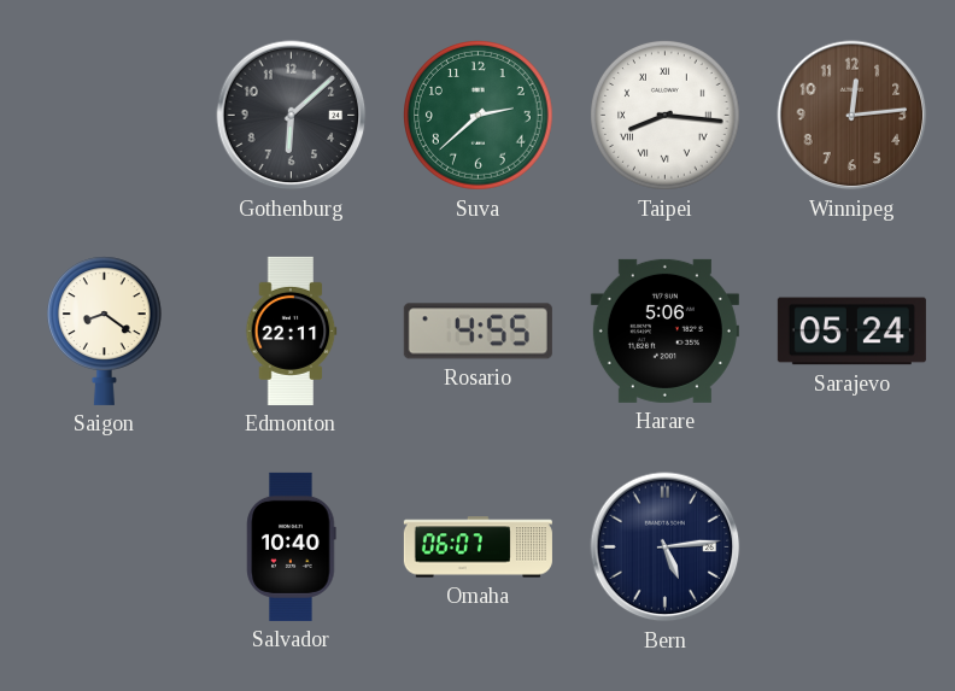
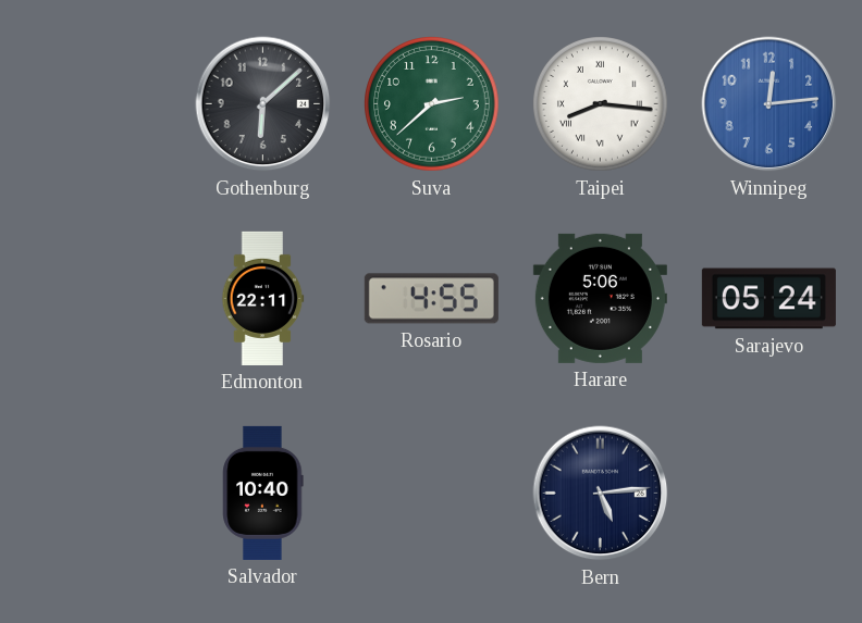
Winnipeg dial: brown -> blue
Saigon: 8:21 -> none
Omaha: 06:07 -> none
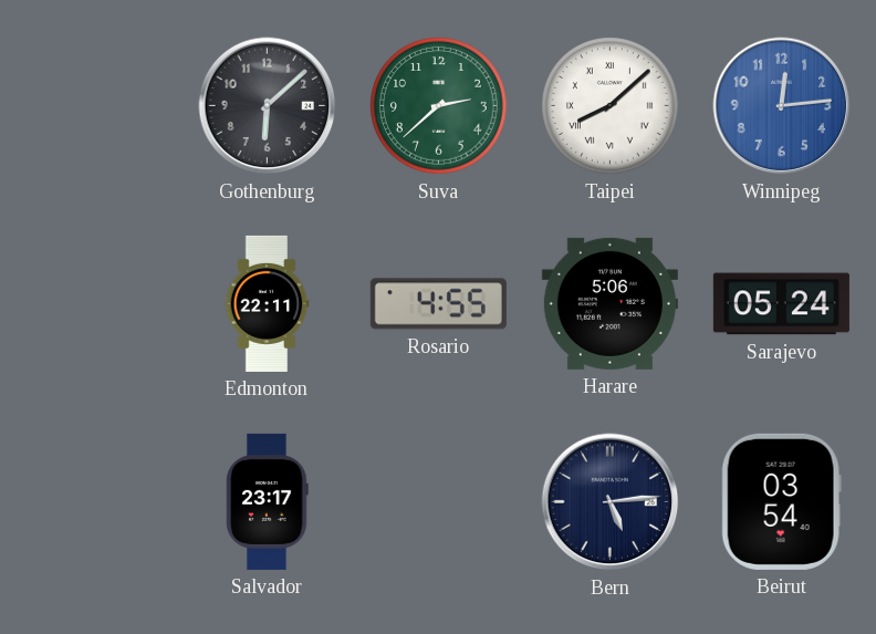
Taipei: 8:16 -> 8:08
Salvador: 10:40 -> 23:17
Beirut: none -> 03:54
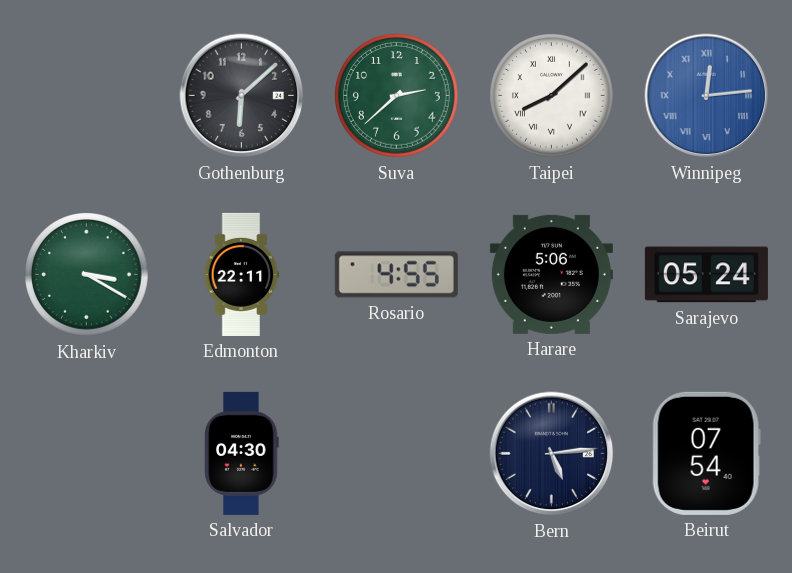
Winnipeg numerals: Arabic -> Roman
Kharkiv: none -> 3:20
Salvador: 23:17 -> 04:30
Beirut: 03:54 -> 07:54
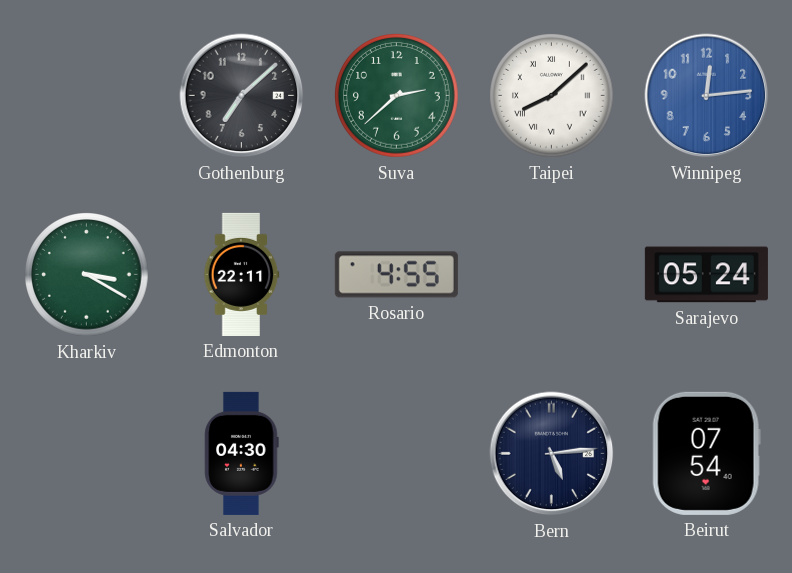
Gothenburg: 6:08 -> 7:08
Winnipeg numerals: Roman -> Arabic
Harare: 5:06 -> none
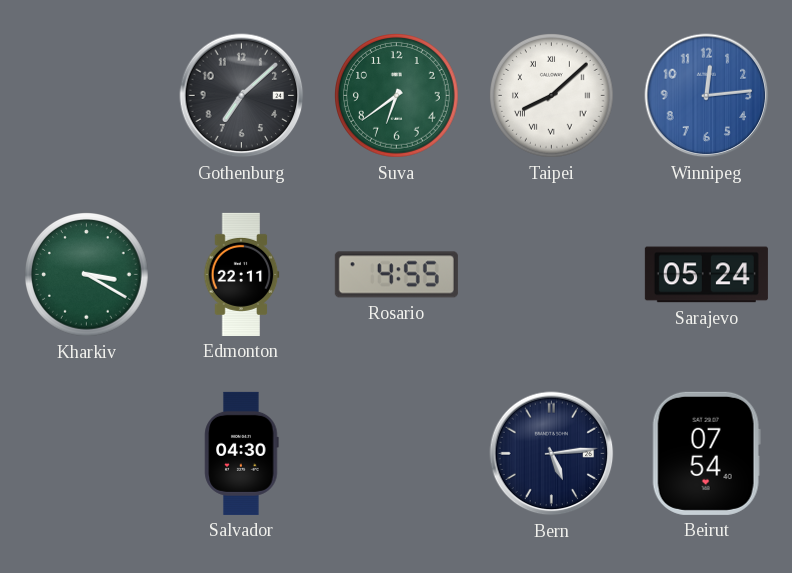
Suva: 2:38 -> 6:39
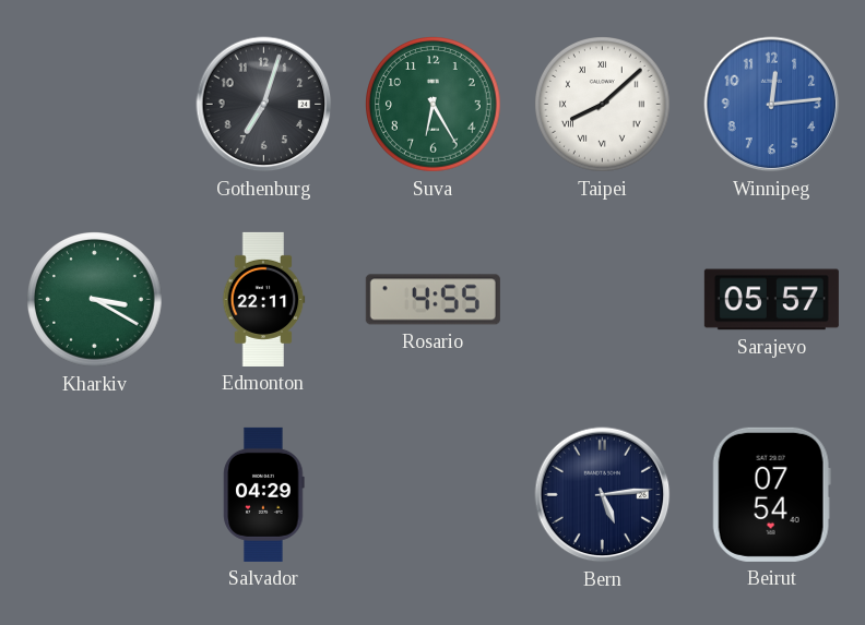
Gothenburg: 7:08 -> 7:03
Suva: 6:39 -> 6:25
Sarajevo: 05:24 -> 05:57
Salvador: 04:30 -> 04:29
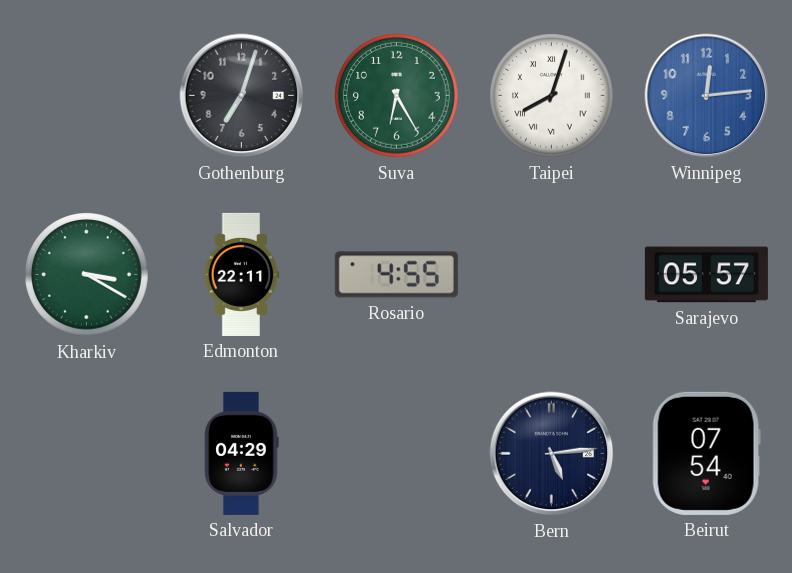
Taipei: 8:08 -> 8:03
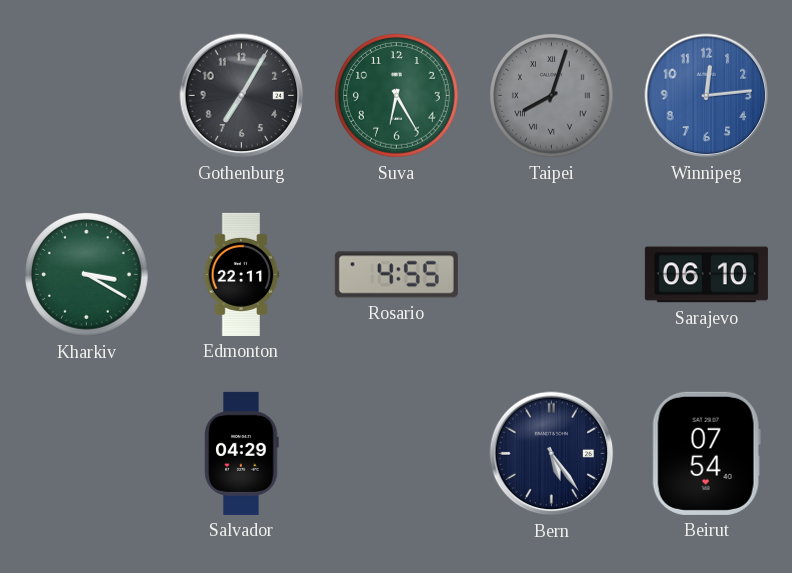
Gothenburg: 7:03 -> 7:05
Taipei dial: white -> grey
Sarajevo: 05:57 -> 06:10
Bern: 5:14 -> 5:24
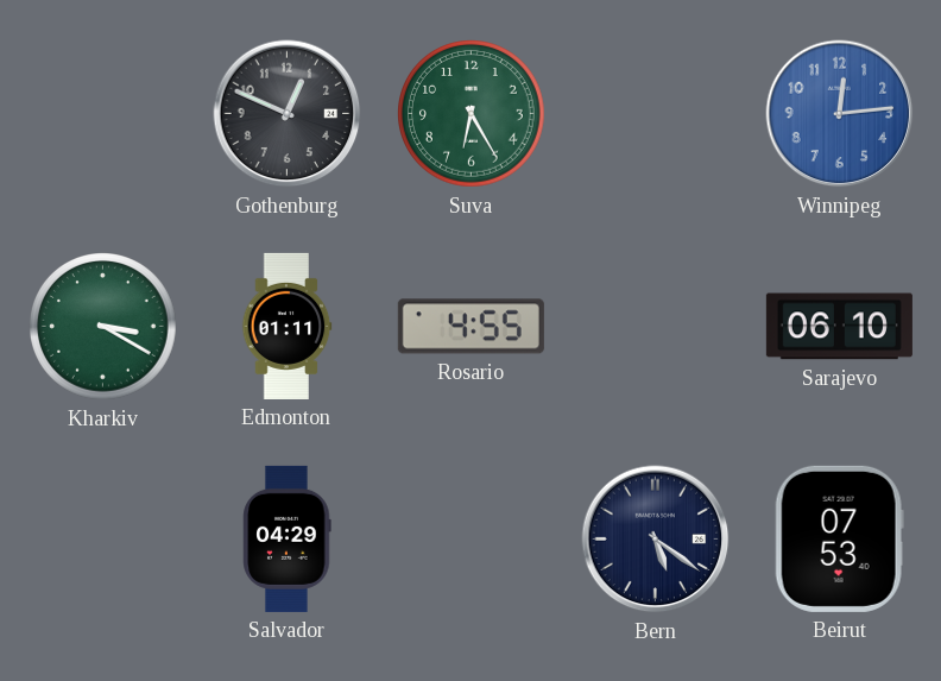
Gothenburg: 7:05 -> 12:49
Taipei: 8:03 -> none
Edmonton: 22:11 -> 01:11
Bern: 5:24 -> 5:21
Beirut: 07:54 -> 07:53
